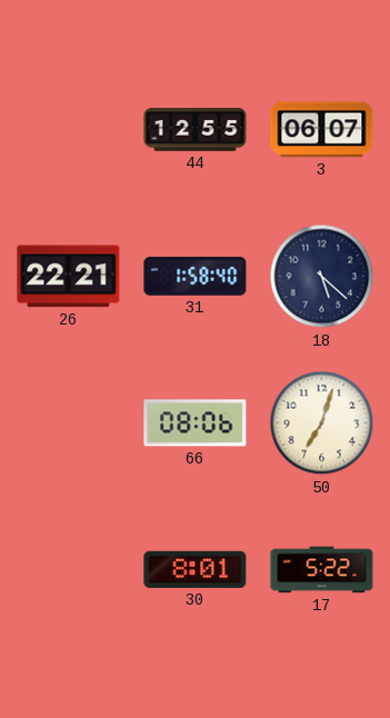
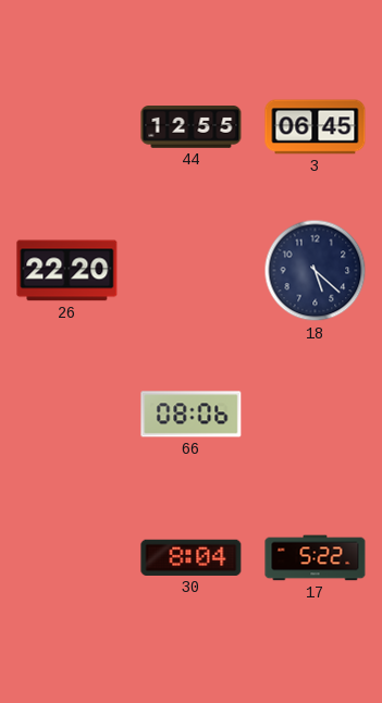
3: 06:07 -> 06:45
26: 22:21 -> 22:20
31: 1:58 -> none
50: 7:03 -> none
30: 8:01 -> 8:04
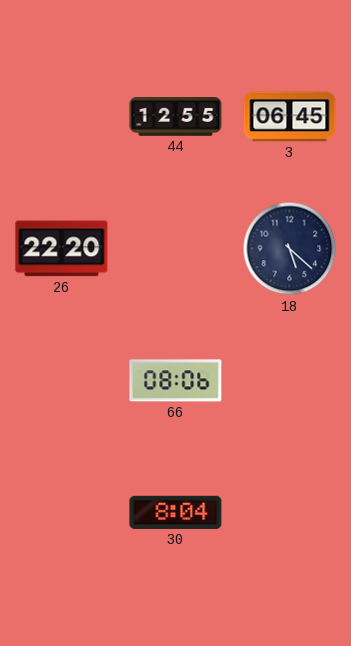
17: 5:22 -> none
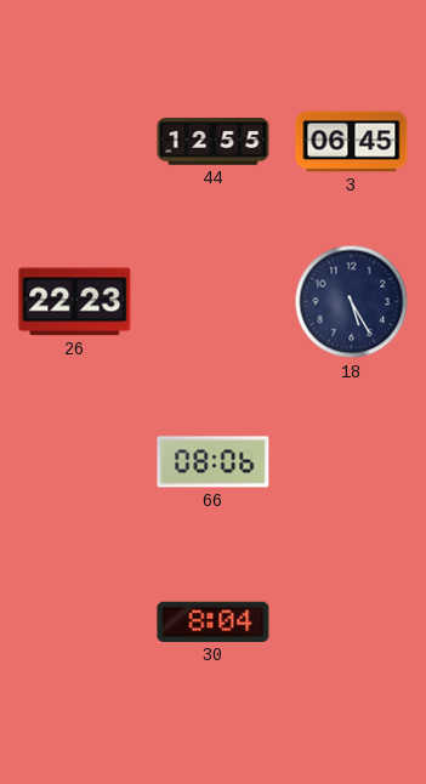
26: 22:20 -> 22:23
18: 5:22 -> 5:25
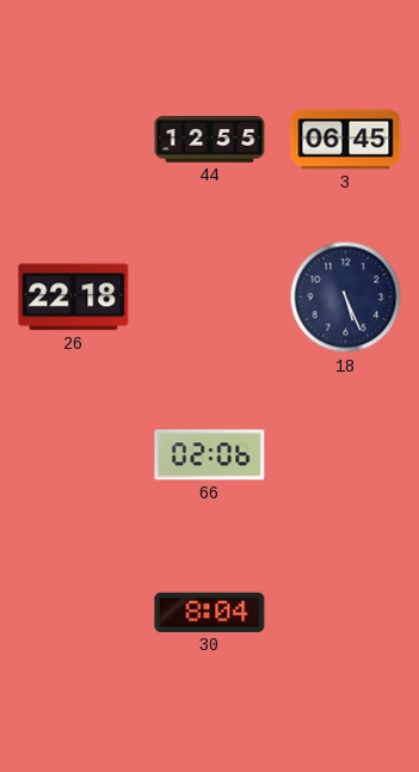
26: 22:23 -> 22:18
18: 5:25 -> 5:26
66: 08:06 -> 02:06
